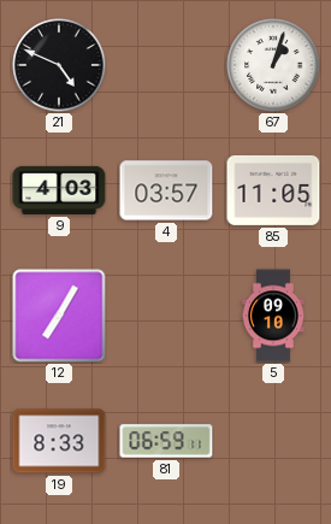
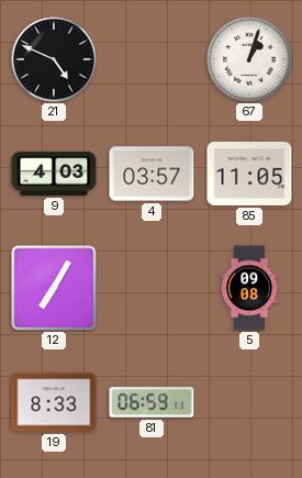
5: 09:10 -> 09:08
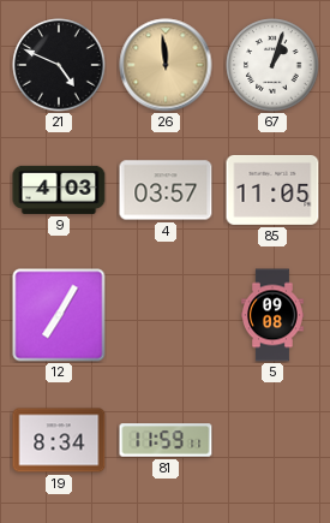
26: none -> 11:59
19: 8:33 -> 8:34
81: 06:59 -> 11:59
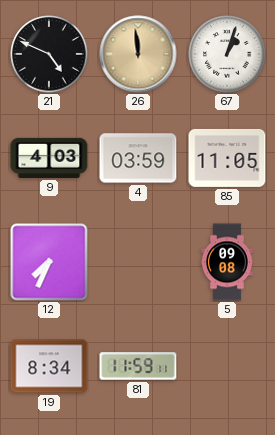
4: 03:57 -> 03:59
12: 7:05 -> 7:34
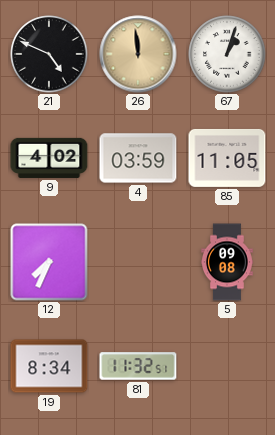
9: 4:03 -> 4:02
81: 11:59 -> 11:32
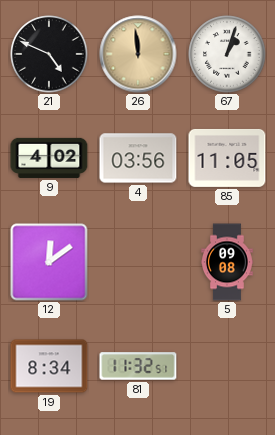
4: 03:59 -> 03:56
12: 7:34 -> 12:09
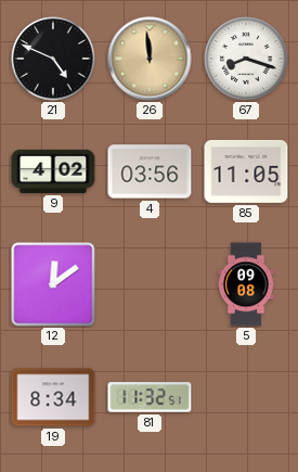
67: 1:03 -> 8:18
